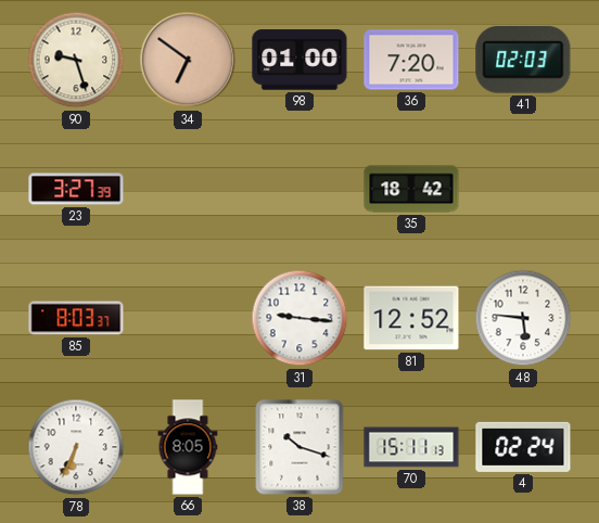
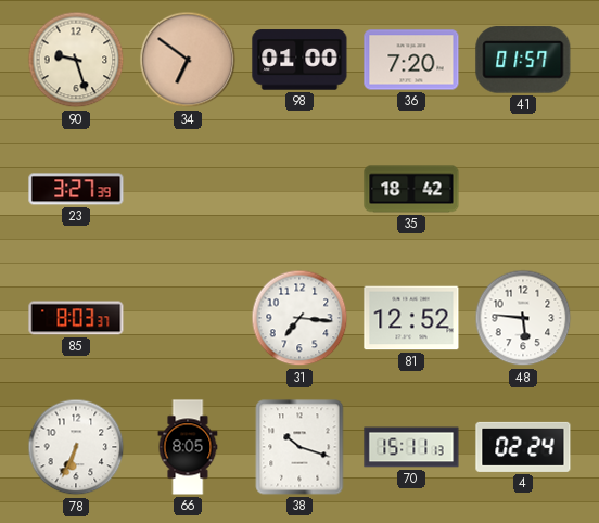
41: 02:03 -> 01:57
31: 9:16 -> 7:16
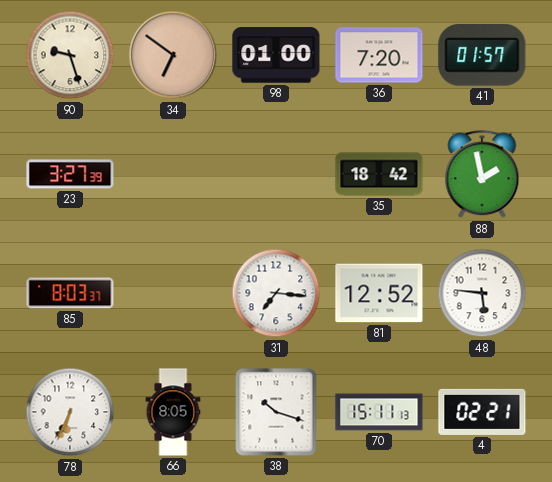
88: none -> 1:58
4: 02:24 -> 02:21
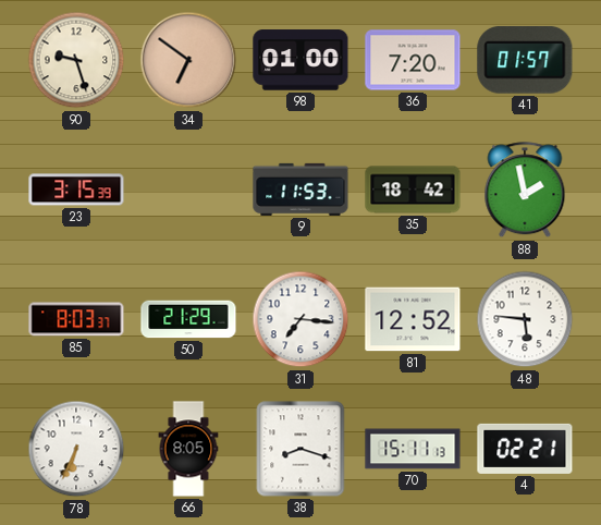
23: 3:27 -> 3:15
9: none -> 11:53
50: none -> 21:29
38: 10:18 -> 8:18
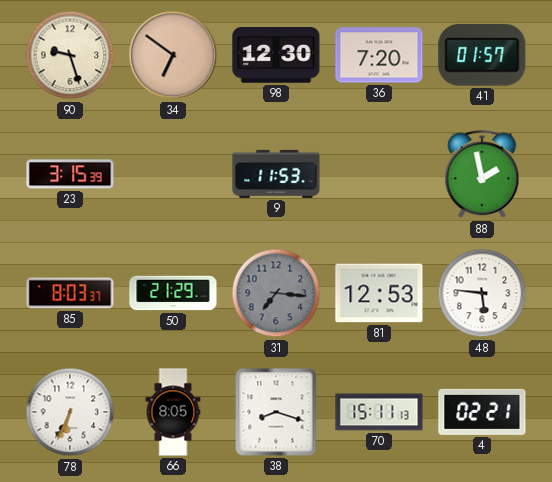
98: 01:00 -> 12:30
35: 18:42 -> none
31 dial: white -> grey
81: 12:52 -> 12:53
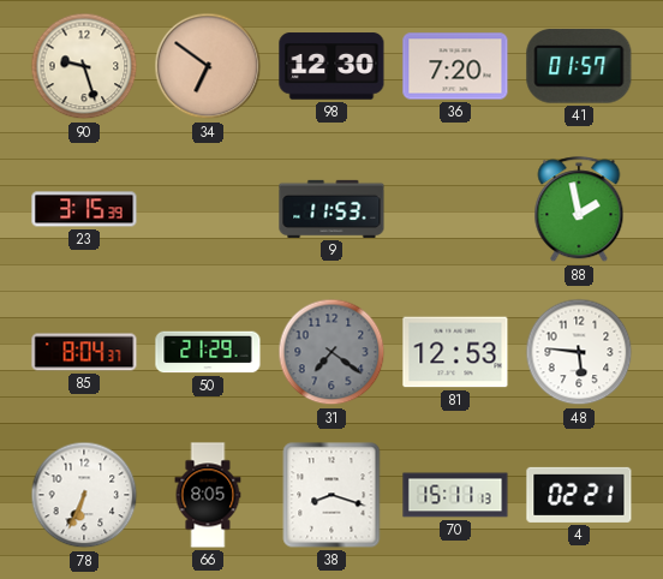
85: 8:03 -> 8:04
31: 7:16 -> 7:21
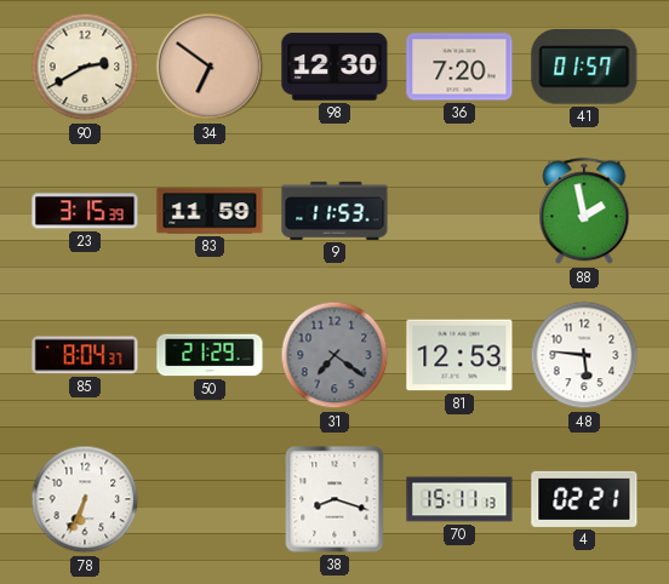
90: 9:27 -> 2:40
83: none -> 11:59
66: 8:05 -> none
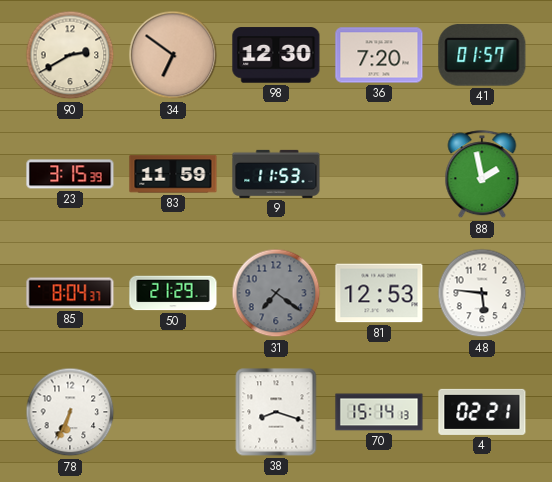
70: 15:11 -> 15:14
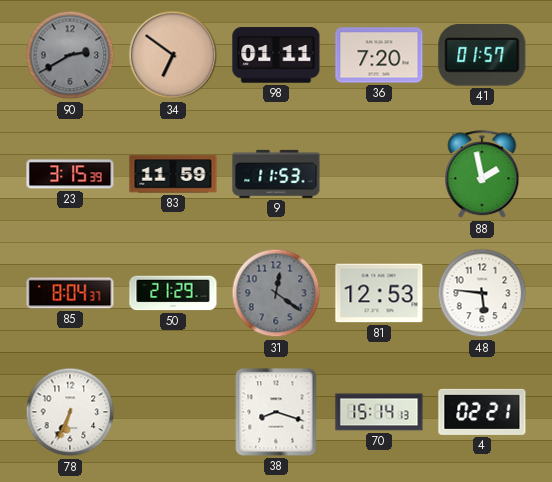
90 dial: cream -> grey
98: 12:30 -> 01:11
31: 7:21 -> 12:21
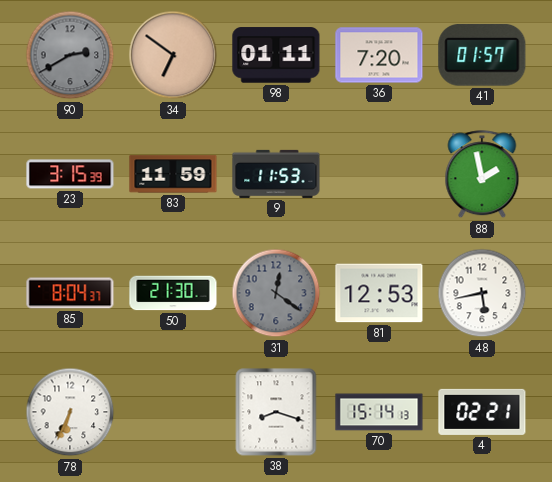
50: 21:29 -> 21:30
48: 5:46 -> 5:43
